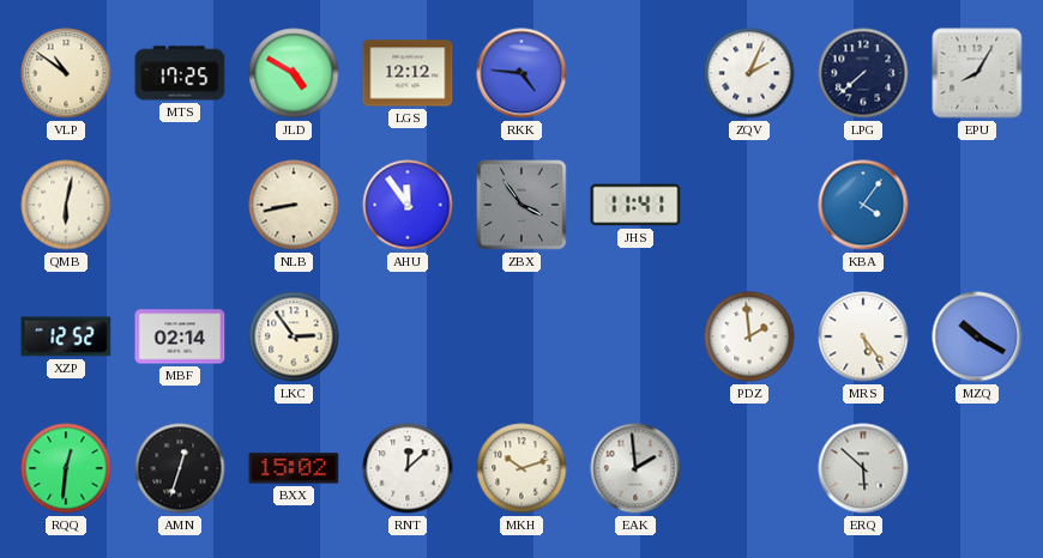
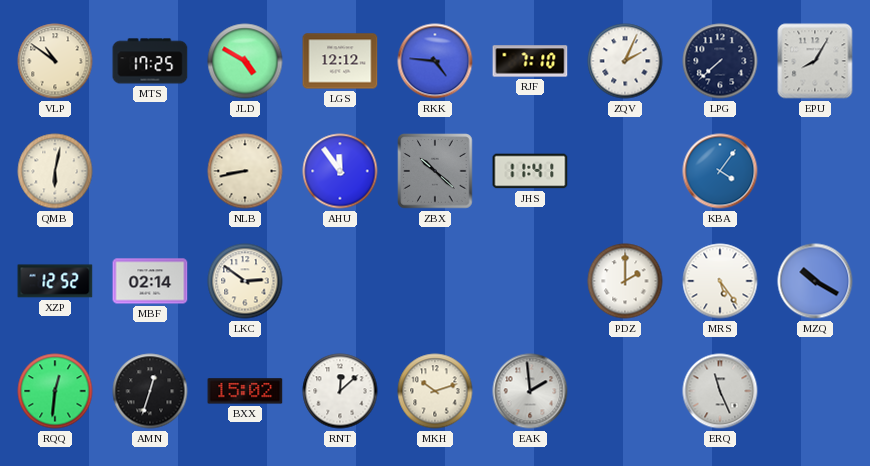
RJF: none -> 7:10
ZBX: 3:54 -> 10:22
LKC: 2:54 -> 2:51
PDZ: 1:59 -> 2:00
ERQ: 5:52 -> 11:26
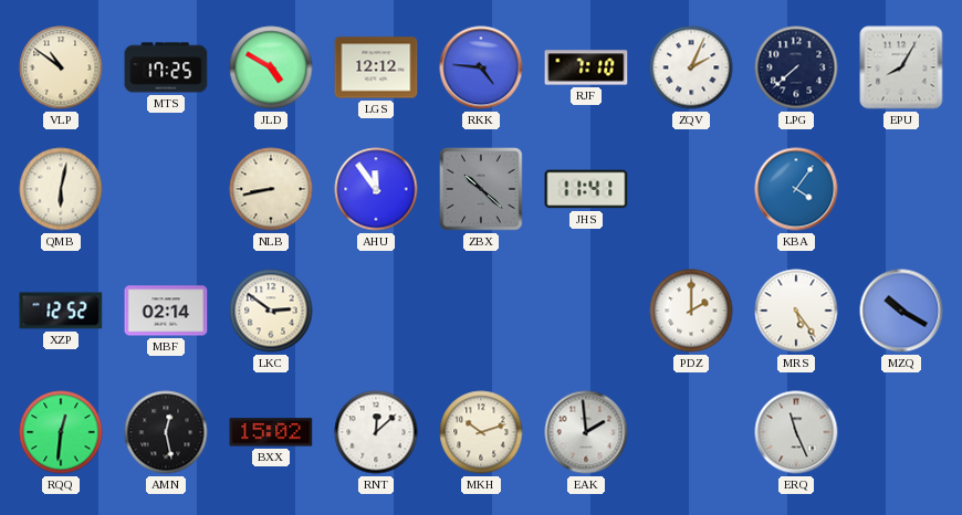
AMN: 12:33 -> 12:28
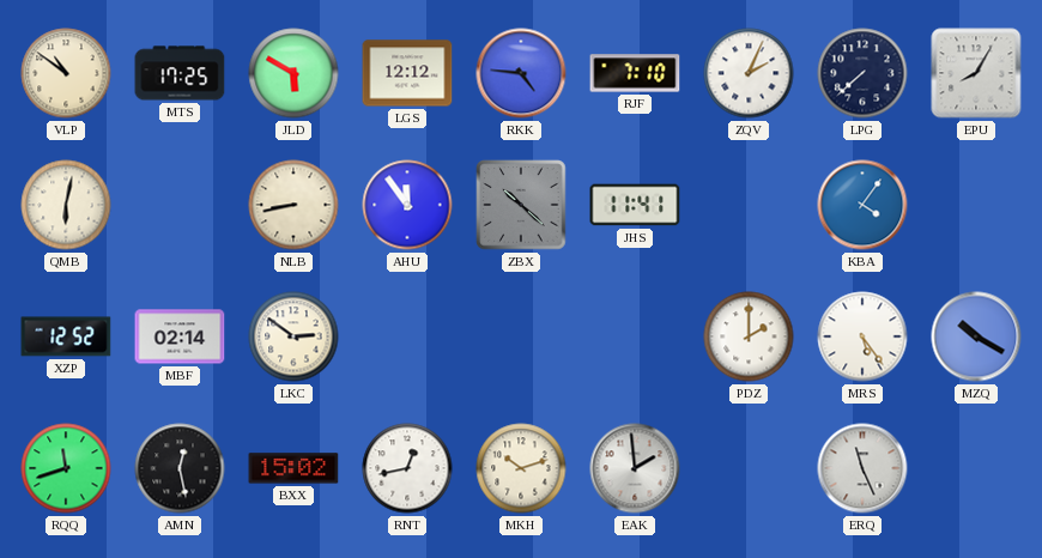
JLD: 4:50 -> 5:50
RQQ: 12:31 -> 11:42
RNT: 12:08 -> 12:43
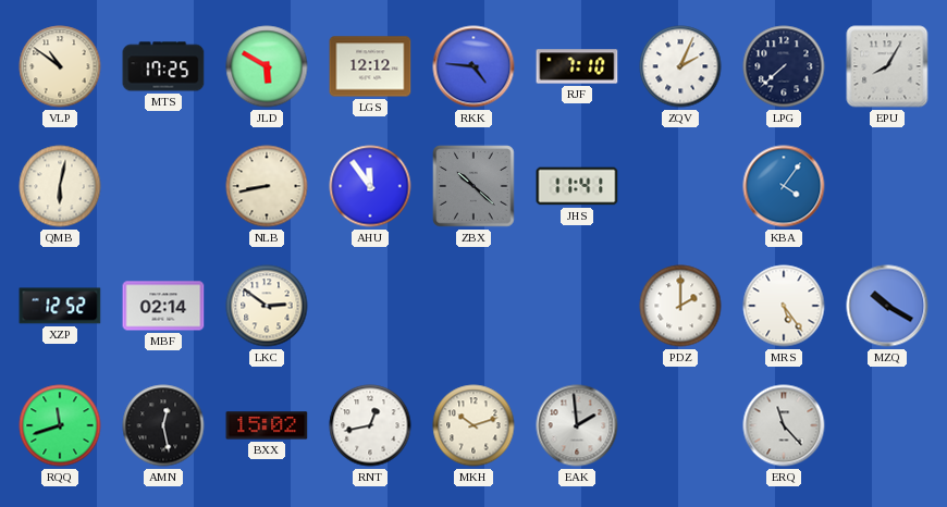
ERQ: 11:26 -> 11:23
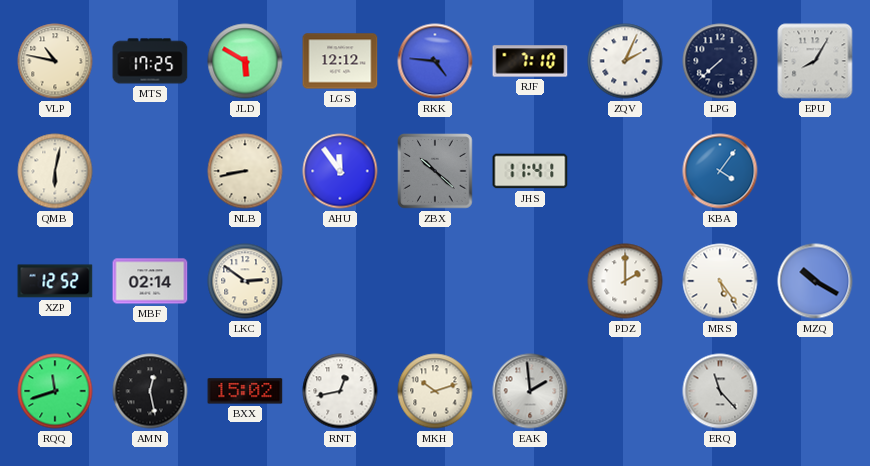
VLP: 10:51 -> 10:47
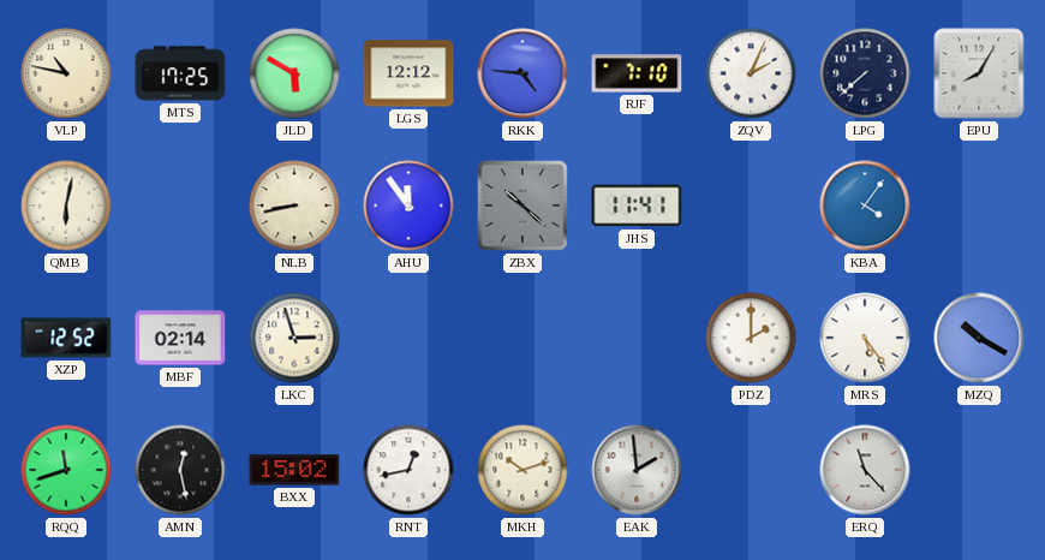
LKC: 2:51 -> 2:57
